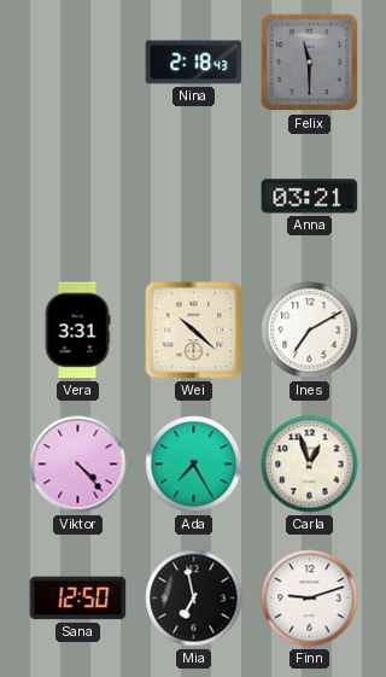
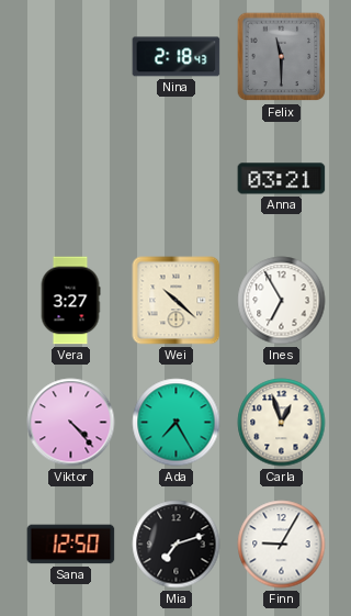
Vera: 3:31 -> 3:27
Ines: 7:10 -> 6:55
Mia: 6:58 -> 7:12
Finn: 9:12 -> 9:05
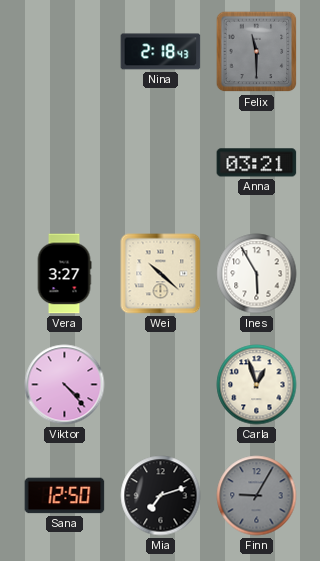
Ines: 6:55 -> 5:55
Ada: 7:25 -> none
Finn dial: white -> grey
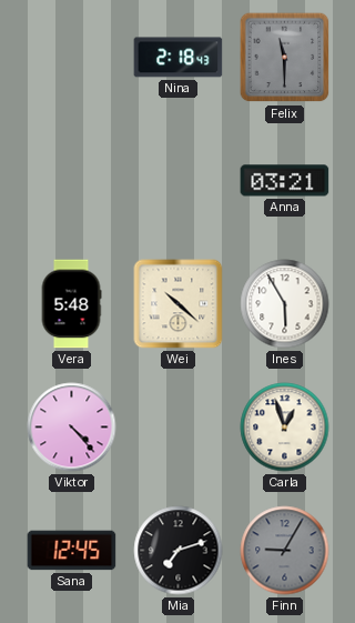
Vera: 3:27 -> 5:48
Sana: 12:50 -> 12:45
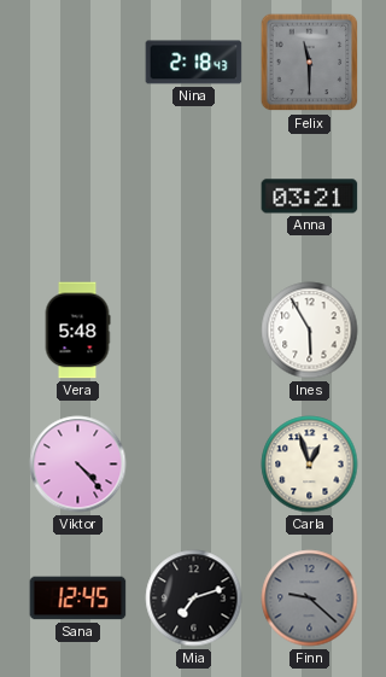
Wei: 10:22 -> none
Finn: 9:05 -> 9:22
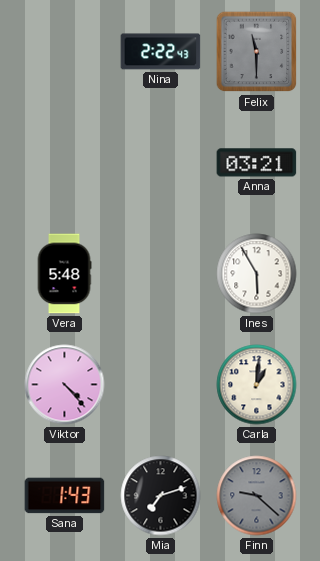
Nina: 2:18 -> 2:22
Carla: 12:57 -> 1:01
Sana: 12:45 -> 1:43
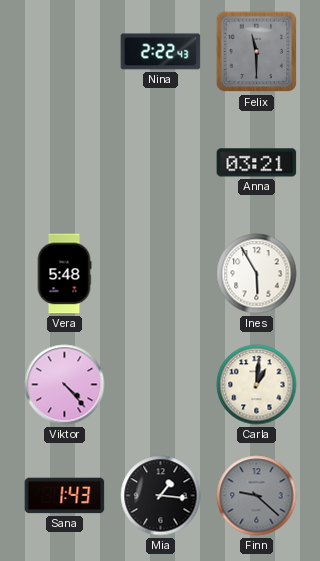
Mia: 7:12 -> 1:16
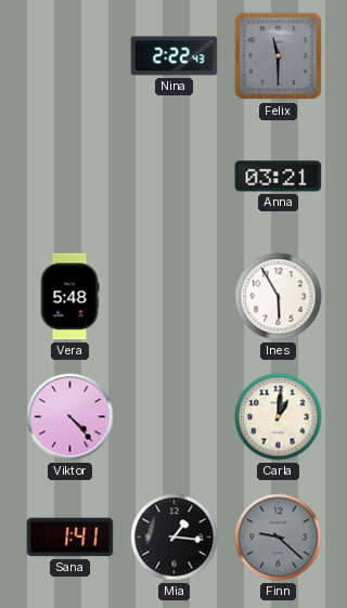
Sana: 1:43 -> 1:41
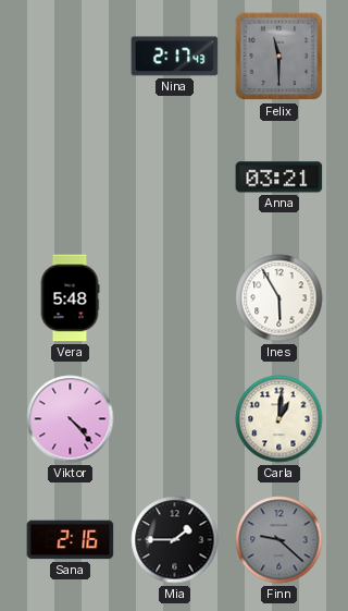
Nina: 2:22 -> 2:17
Sana: 1:41 -> 2:16
Mia: 1:16 -> 1:45
